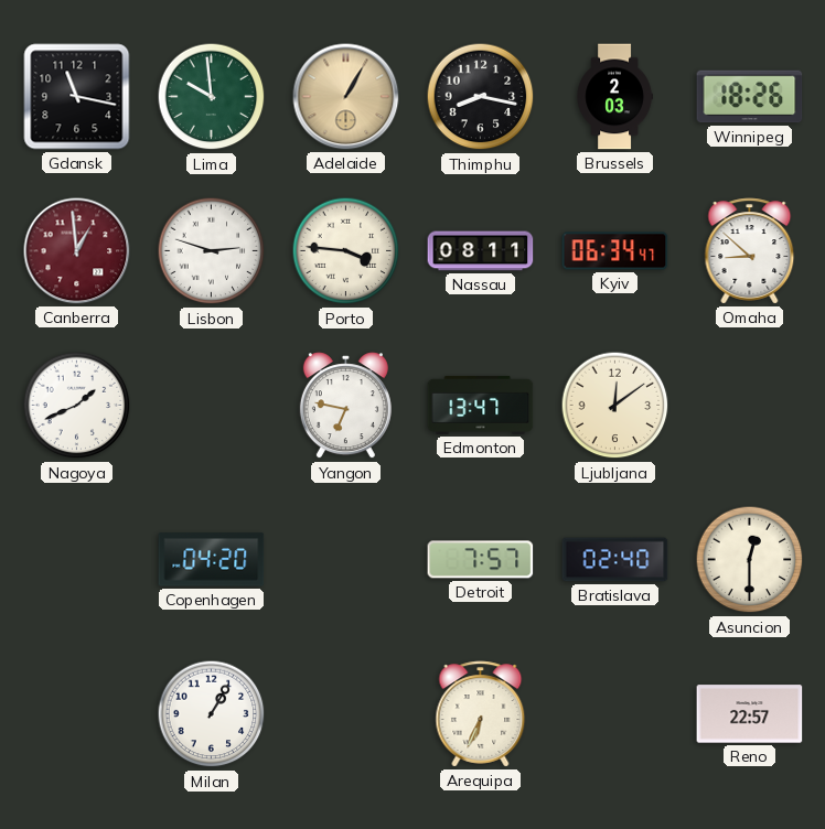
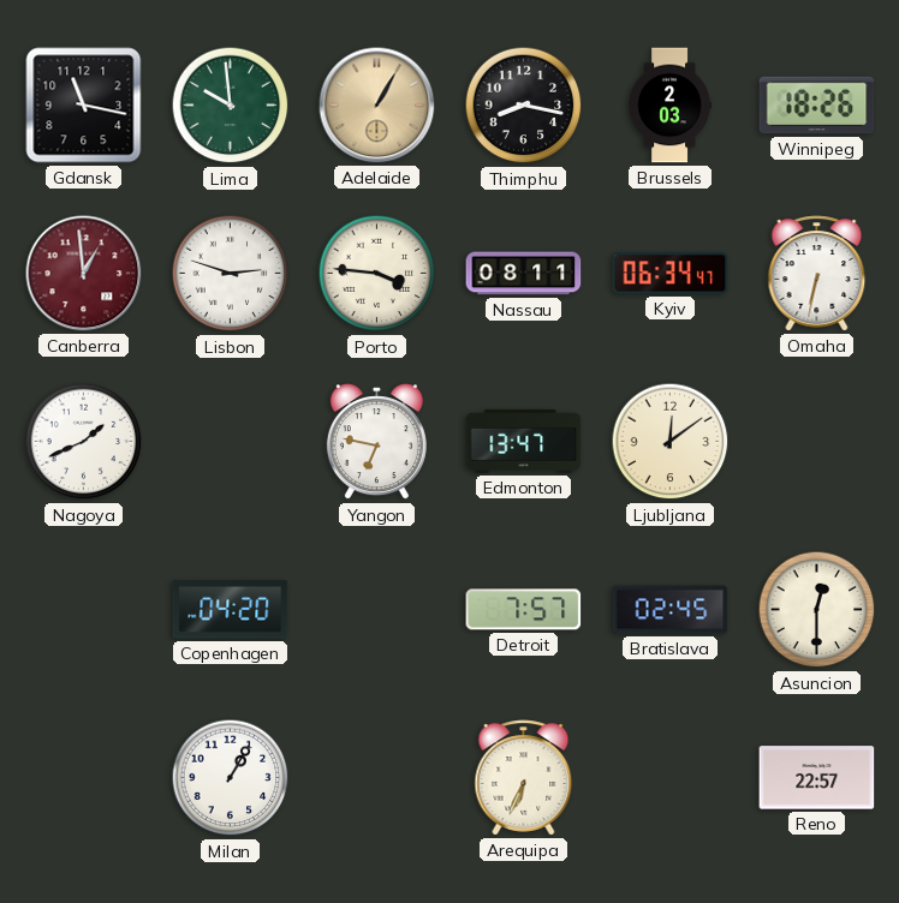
Omaha: 8:52 -> 6:32
Bratislava: 02:40 -> 02:45
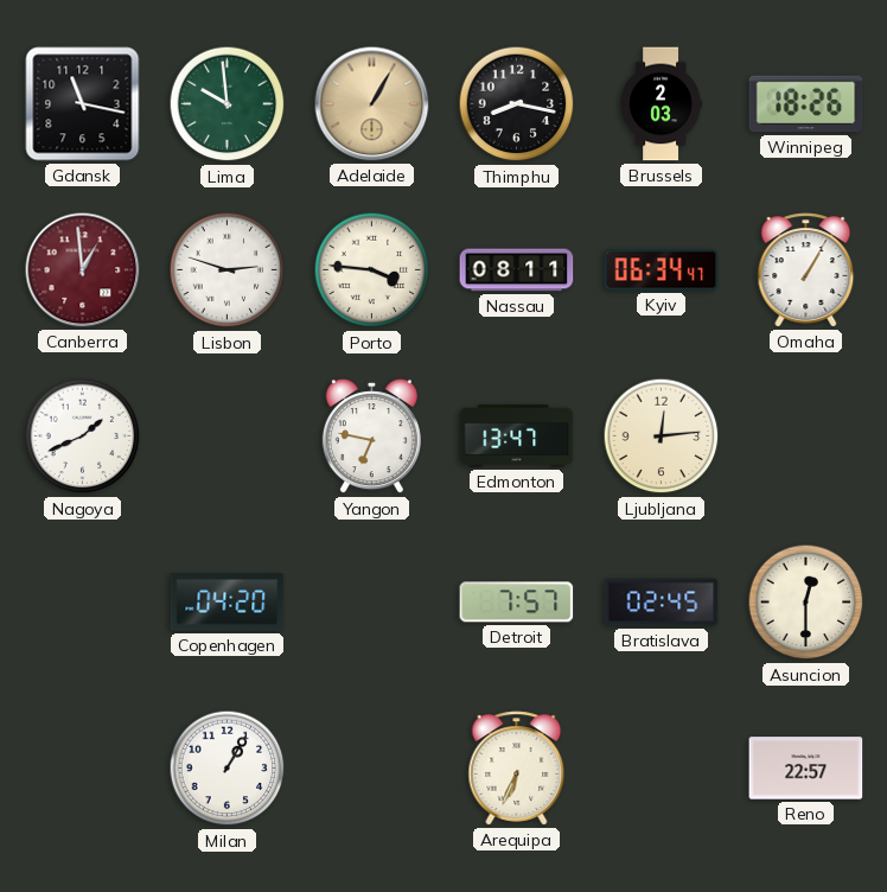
Omaha: 6:32 -> 1:05
Ljubljana: 12:09 -> 12:14
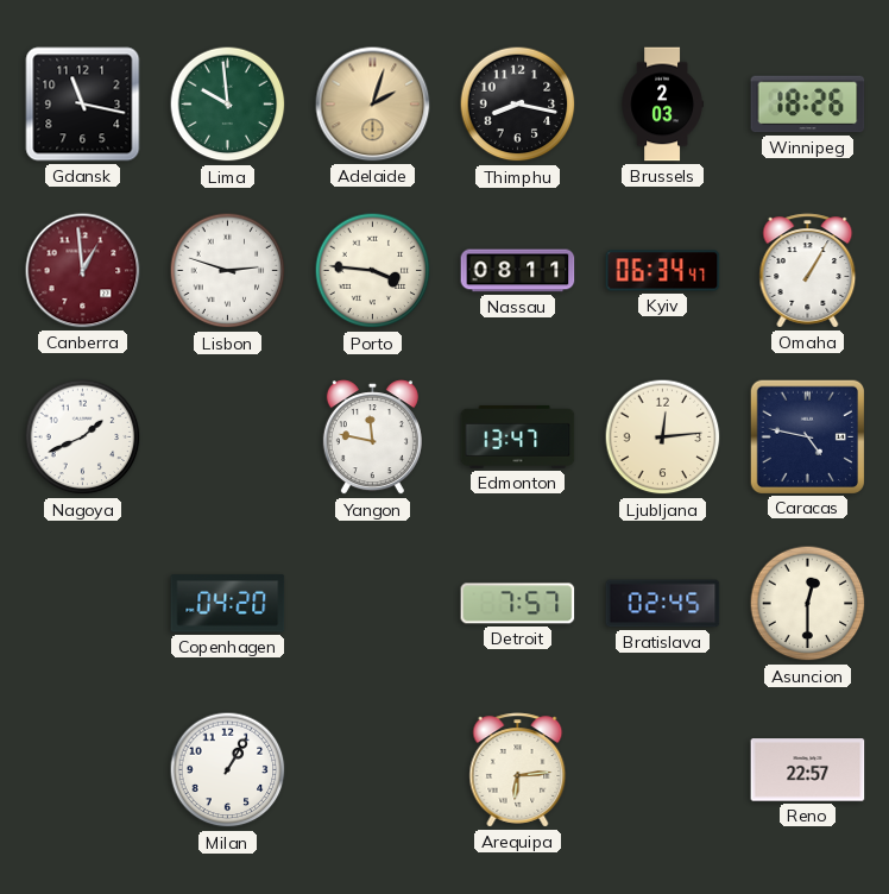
Adelaide: 1:05 -> 2:03
Yangon: 6:47 -> 11:47
Caracas: none -> 4:47
Arequipa: 6:34 -> 6:14
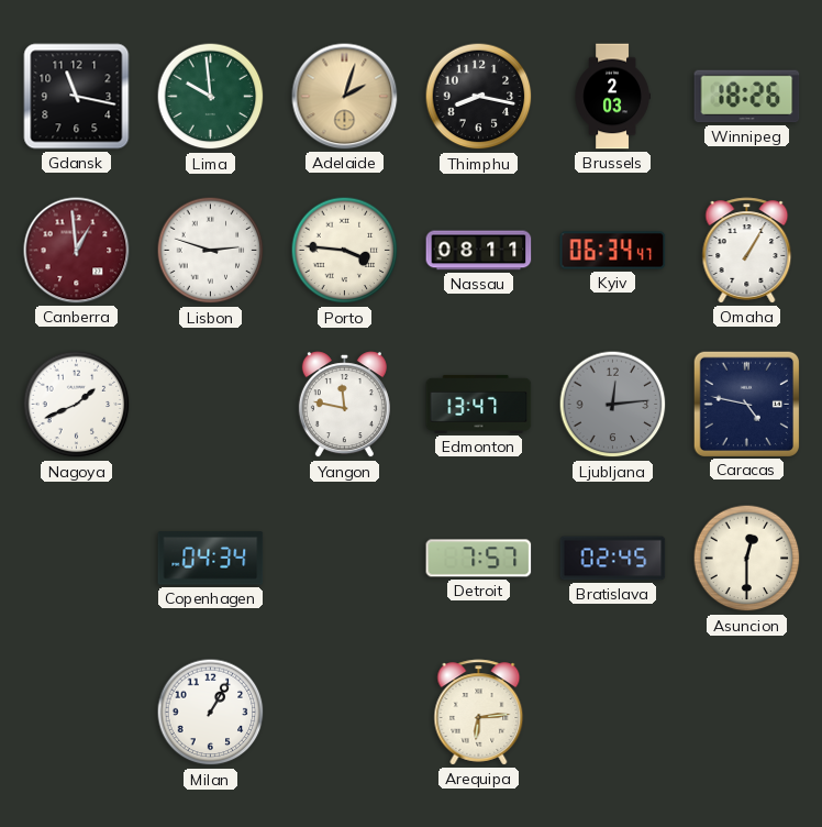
Ljubljana dial: cream -> grey
Copenhagen: 04:20 -> 04:34
Reno: 22:57 -> none
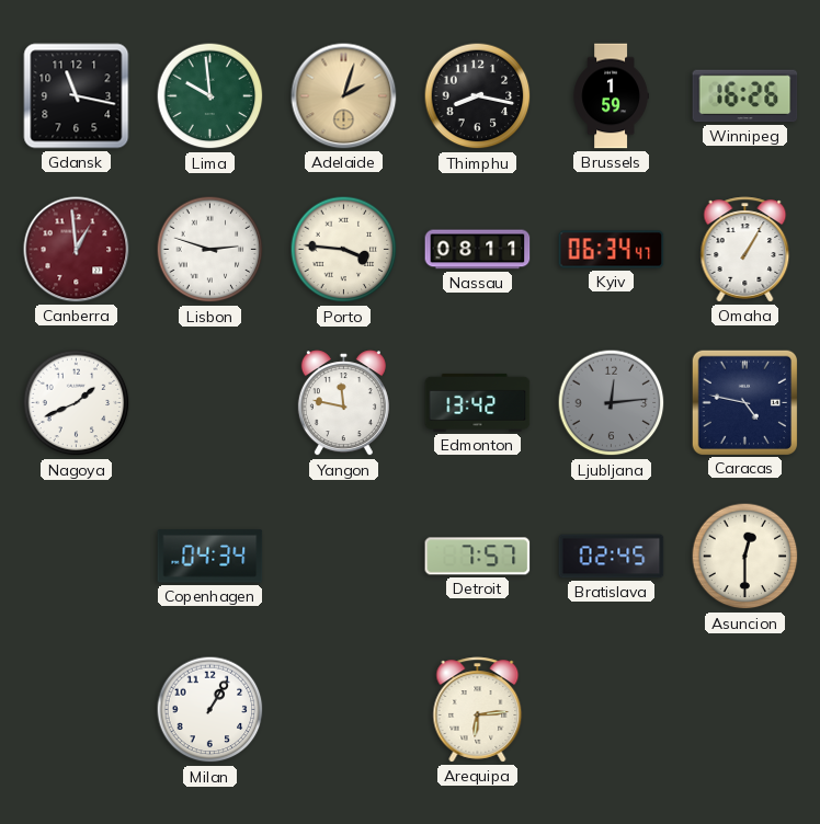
Brussels: 2:03 -> 1:59
Winnipeg: 18:26 -> 16:26
Edmonton: 13:47 -> 13:42
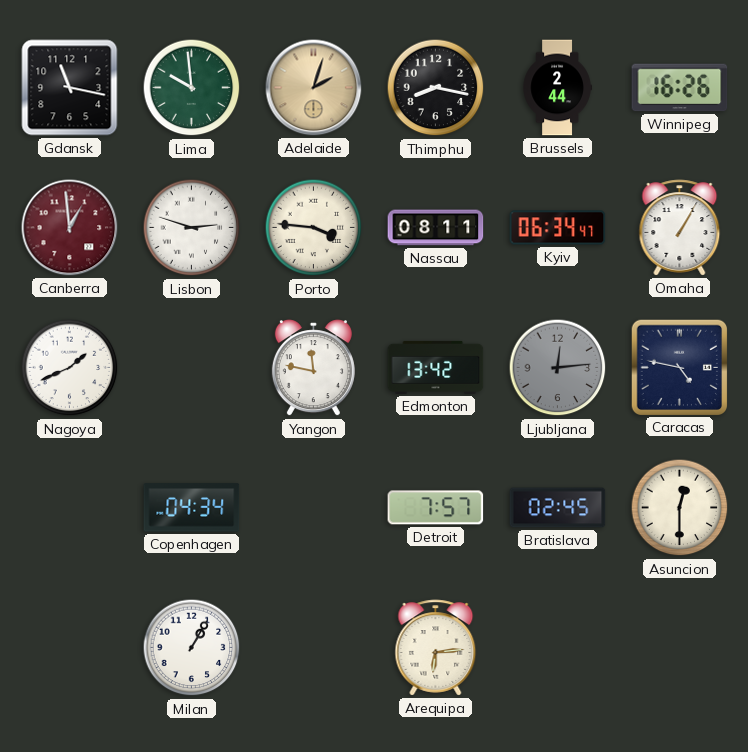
Brussels: 1:59 -> 2:44
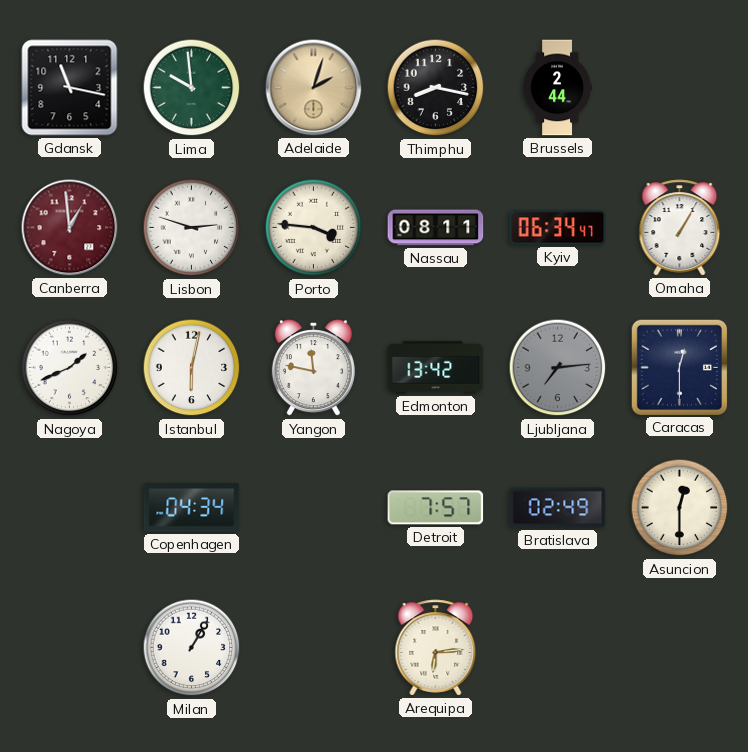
Winnipeg: 16:26 -> none
Istanbul: none -> 6:02
Ljubljana: 12:14 -> 7:14
Caracas: 4:47 -> 12:30
Bratislava: 02:45 -> 02:49
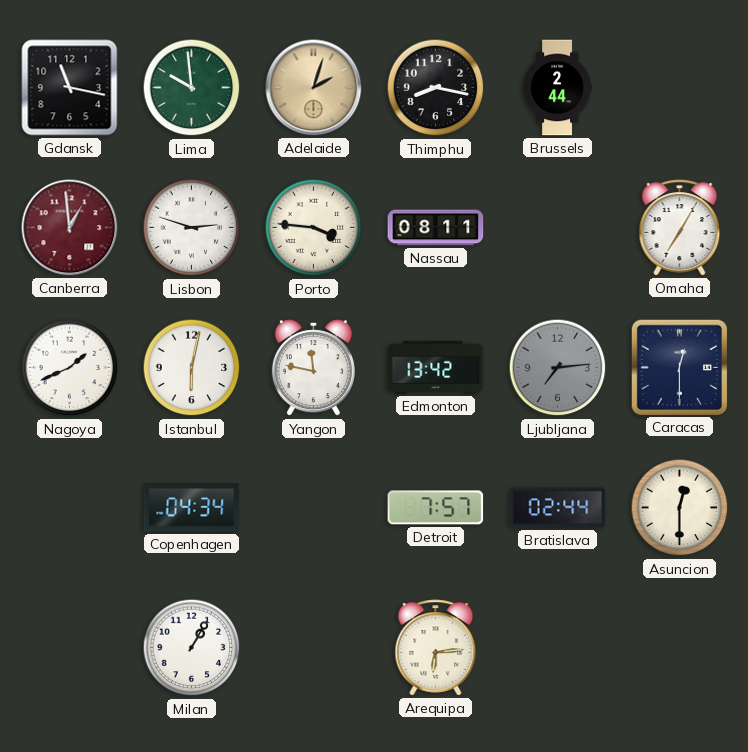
Kyiv: 06:34 -> none
Omaha: 1:05 -> 7:05
Bratislava: 02:49 -> 02:44
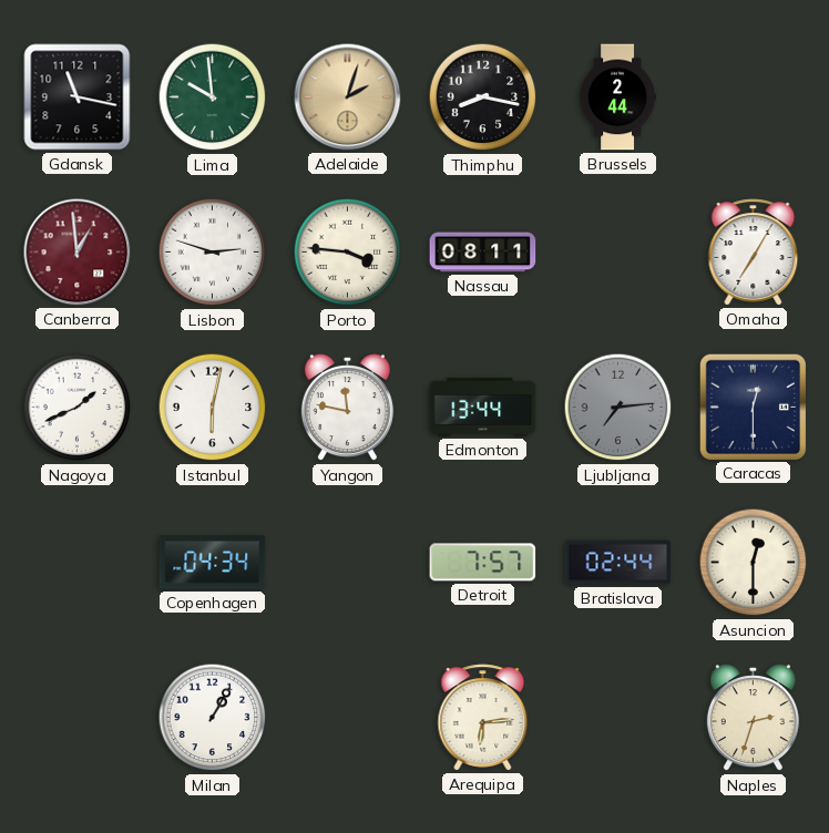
Edmonton: 13:42 -> 13:44
Naples: none -> 2:33
